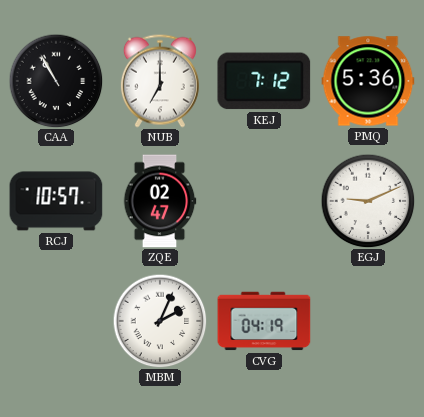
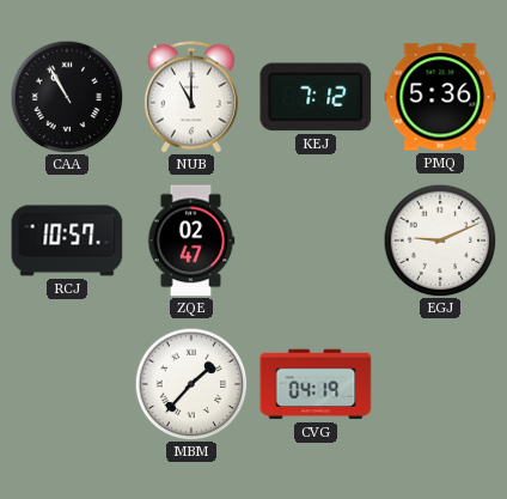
NUB: 7:00 -> 11:00
MBM: 2:04 -> 1:37
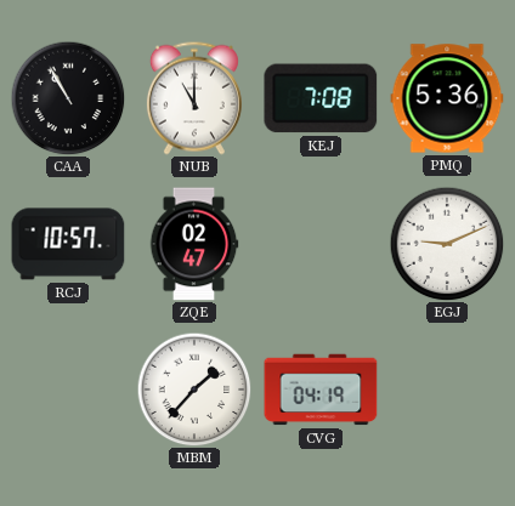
KEJ: 7:12 -> 7:08
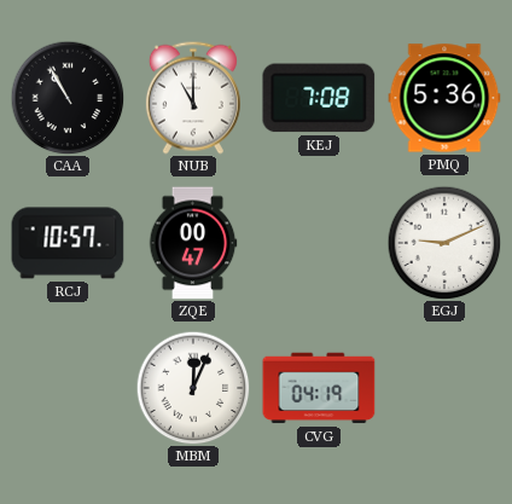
ZQE: 02:47 -> 00:47
MBM: 1:37 -> 12:04
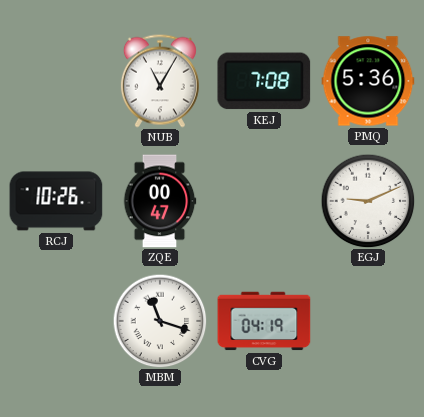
CAA: 10:55 -> none
NUB: 11:00 -> 11:05
RCJ: 10:57 -> 10:26
MBM: 12:04 -> 11:18
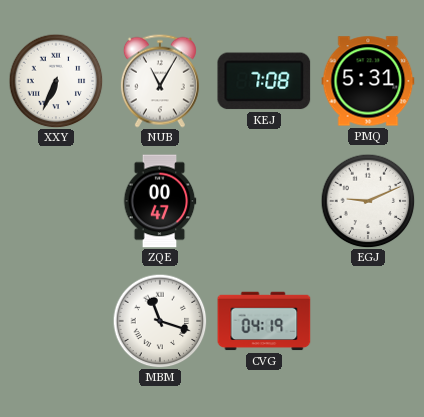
XXY: none -> 6:34
PMQ: 5:36 -> 5:31
RCJ: 10:26 -> none
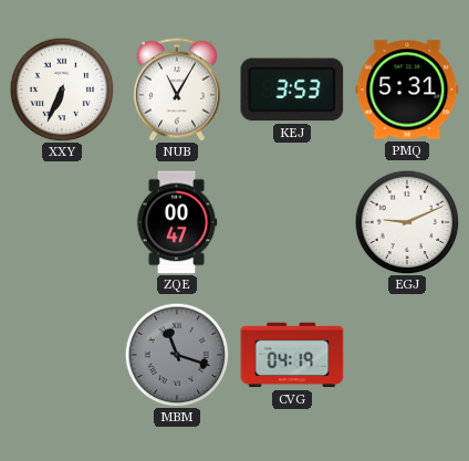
KEJ: 7:08 -> 3:53
MBM dial: white -> grey
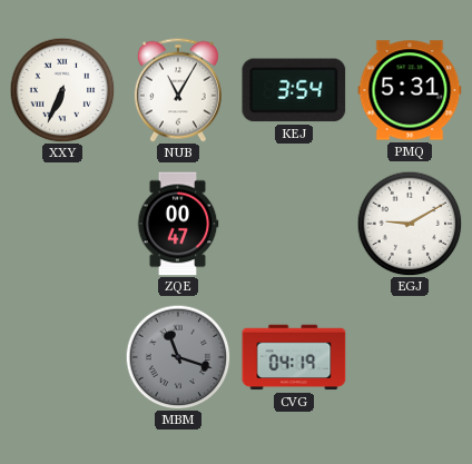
KEJ: 3:53 -> 3:54
EGJ: 9:11 -> 9:10
